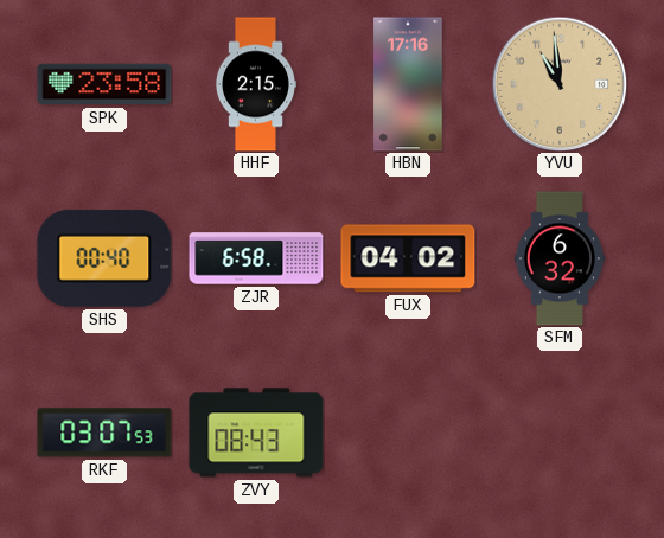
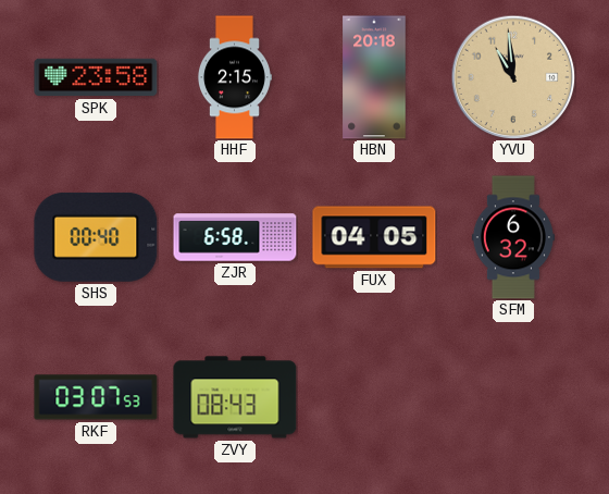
HBN: 17:16 -> 20:18
FUX: 04:02 -> 04:05
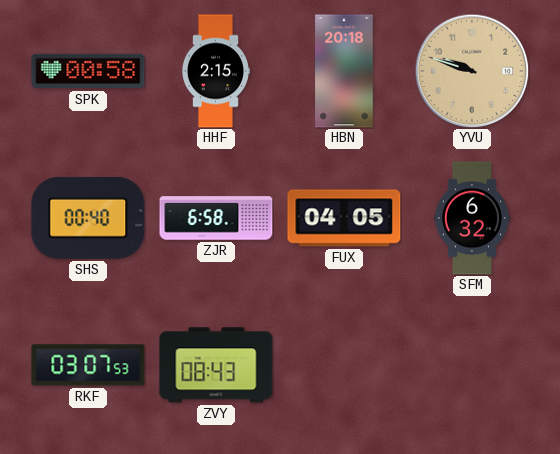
SPK: 23:58 -> 00:58
YVU: 10:59 -> 9:48
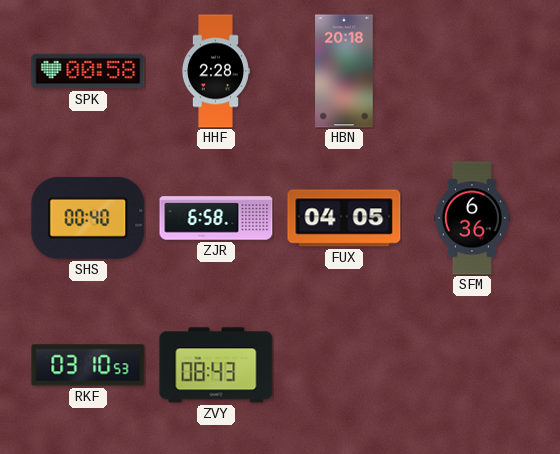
HHF: 2:15 -> 2:28
YVU: 9:48 -> none
SFM: 6:32 -> 6:36
RKF: 03:07 -> 03:10
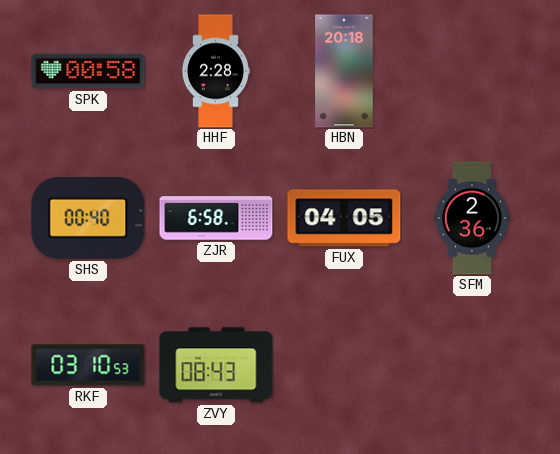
SFM: 6:36 -> 2:36
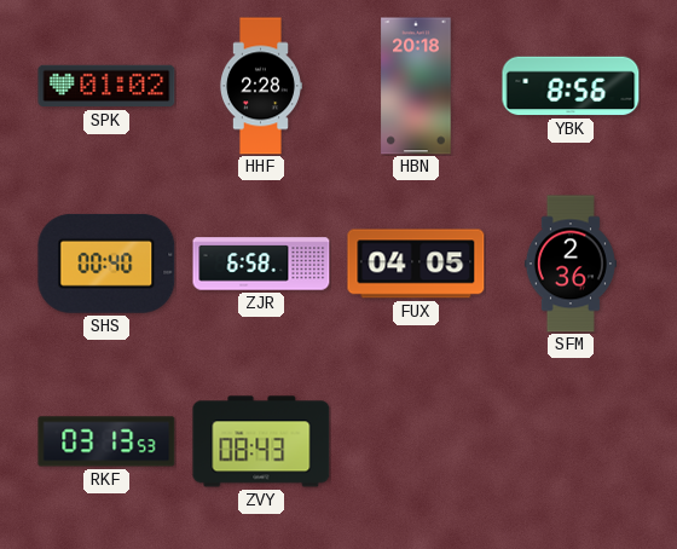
SPK: 00:58 -> 01:02
YBK: none -> 8:56
RKF: 03:10 -> 03:13
